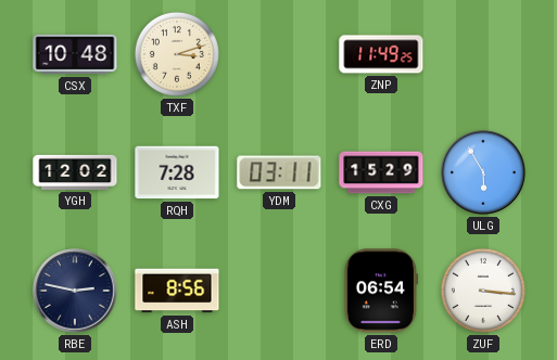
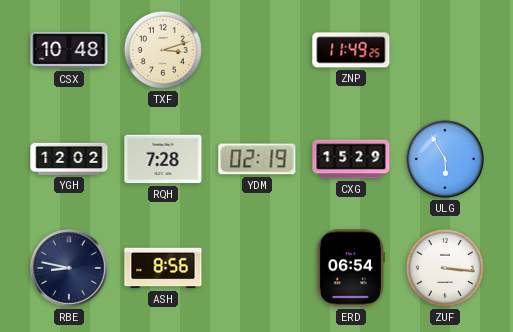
YDM: 03:11 -> 02:19
RBE: 2:47 -> 8:47
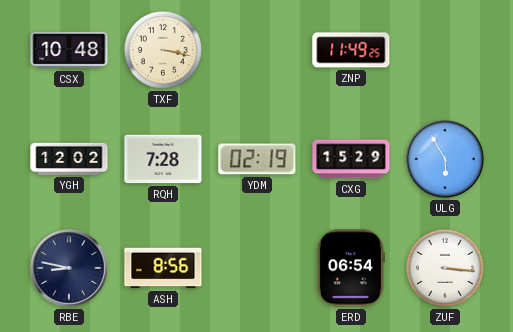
TXF: 3:12 -> 3:17
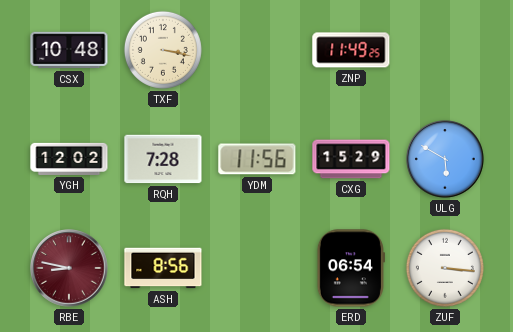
YDM: 02:19 -> 11:56
ULG: 5:55 -> 5:50
RBE dial: navy -> burgundy
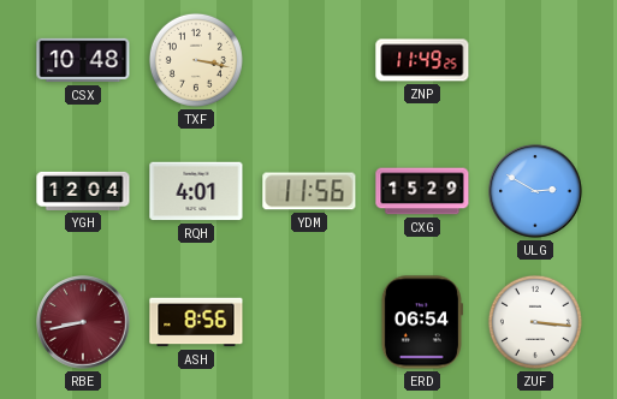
YGH: 12:02 -> 12:04
RQH: 7:28 -> 4:01
ULG: 5:50 -> 2:50
RBE: 8:47 -> 8:43
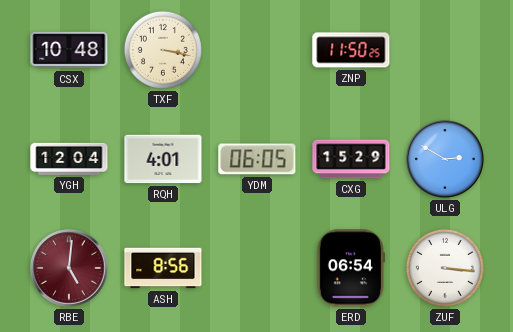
ZNP: 11:49 -> 11:50
YDM: 11:56 -> 06:05
RBE: 8:43 -> 5:01
